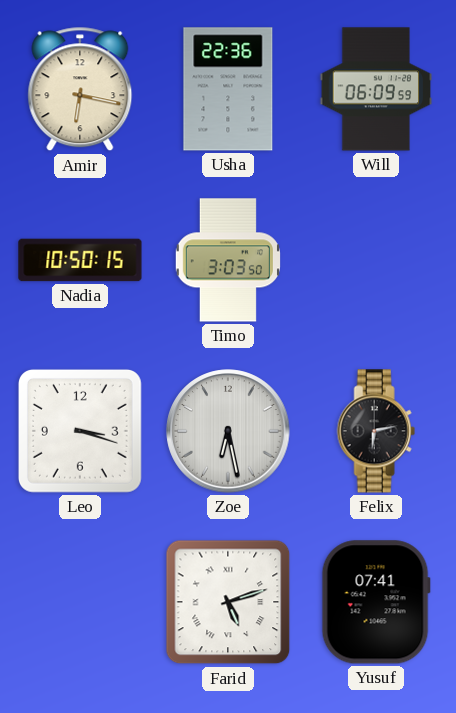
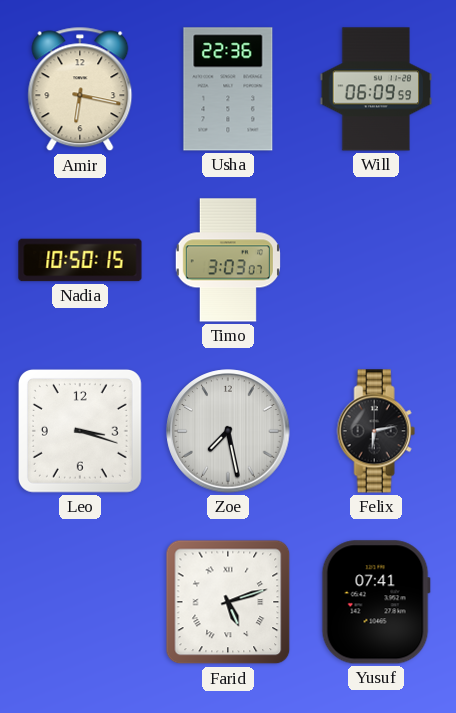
Timo: 3:03:50 -> 3:03:07
Zoe: 6:28 -> 7:28
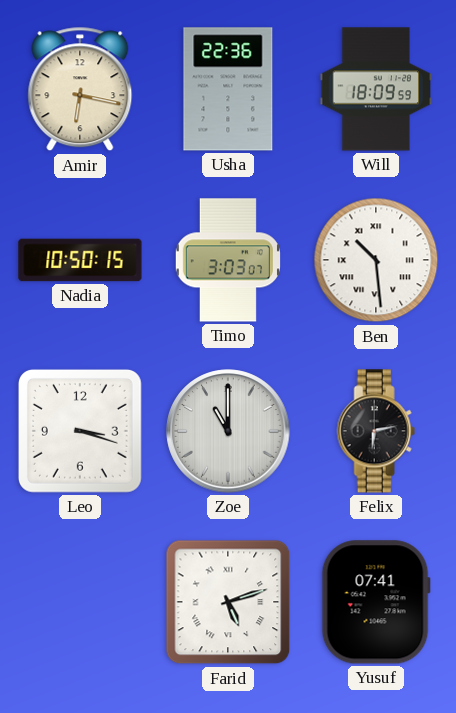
Will: 06:09 -> 18:09
Ben: none -> 10:29
Zoe: 7:28 -> 11:00
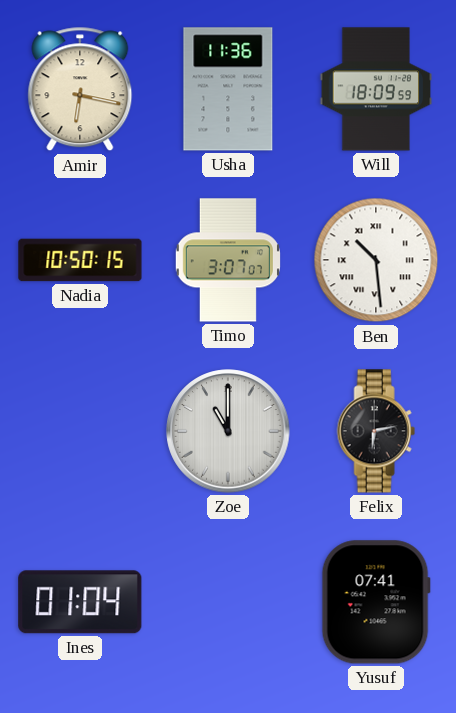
Usha: 22:36 -> 11:36
Timo: 3:03 -> 3:07
Leo: 3:18 -> none
Ines: none -> 01:04
Farid: 5:12 -> none
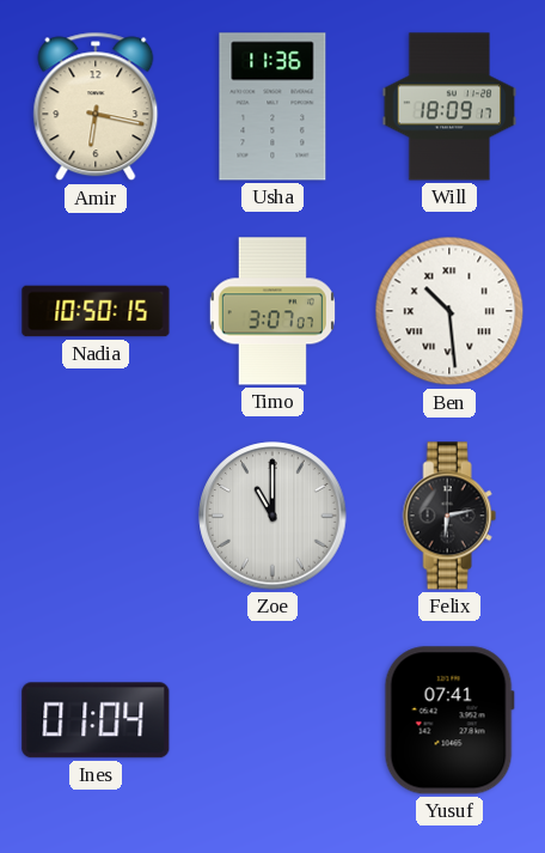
Will: 18:09:59 -> 18:09:17
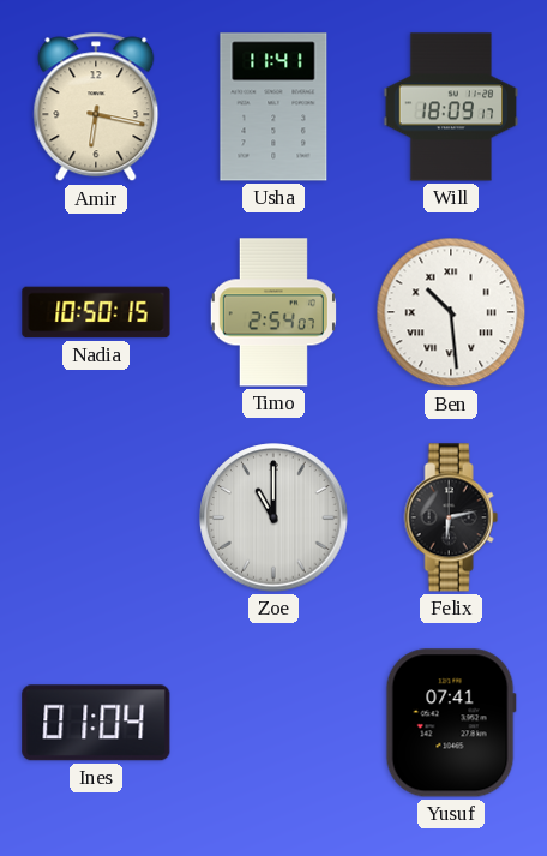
Usha: 11:36 -> 11:41
Timo: 3:07 -> 2:54
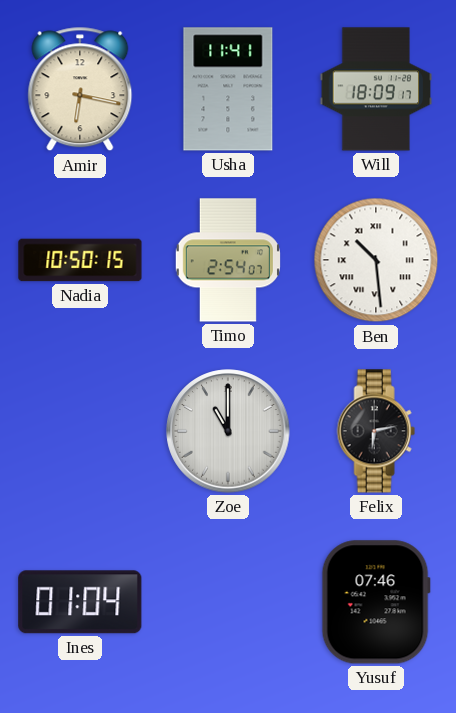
Yusuf: 07:41 -> 07:46
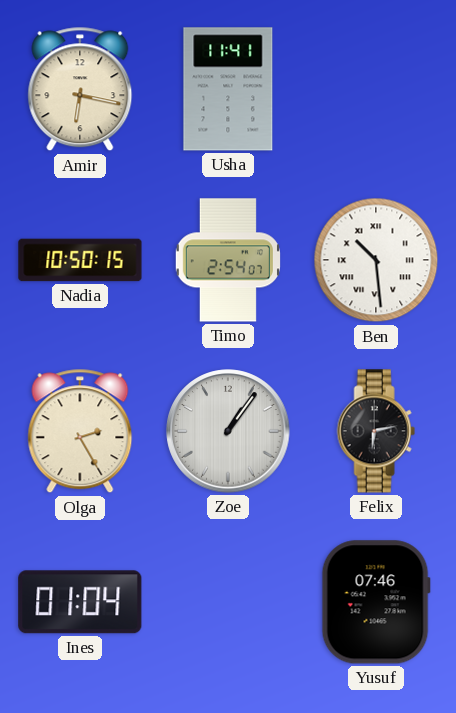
Will: 18:09 -> none
Olga: none -> 2:25
Zoe: 11:00 -> 1:06
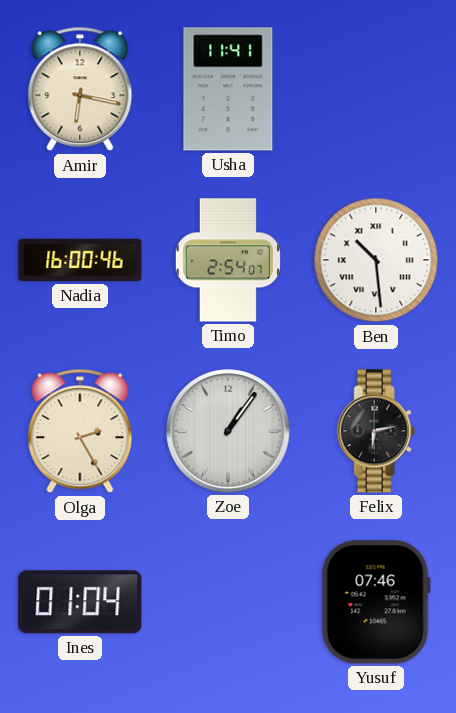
Nadia: 10:50 -> 16:00
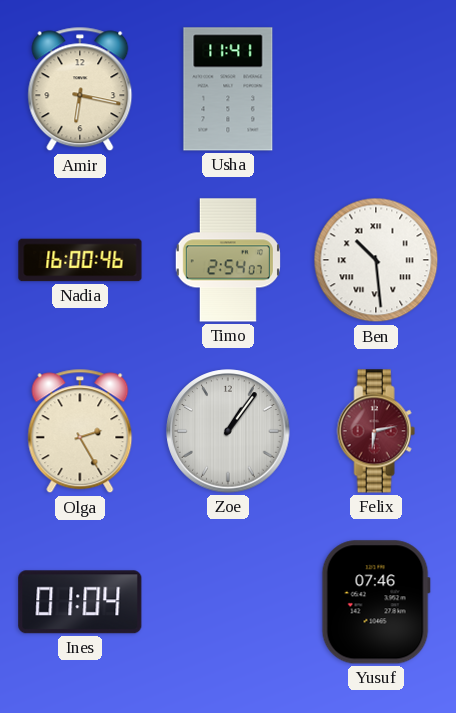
Felix dial: black -> burgundy
